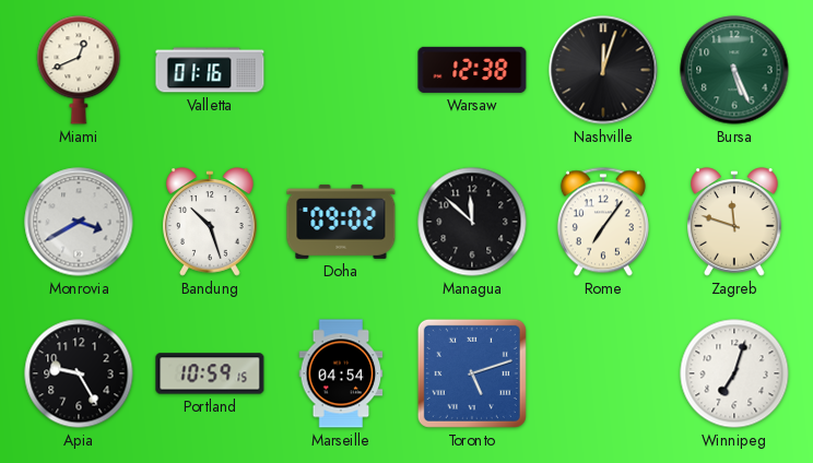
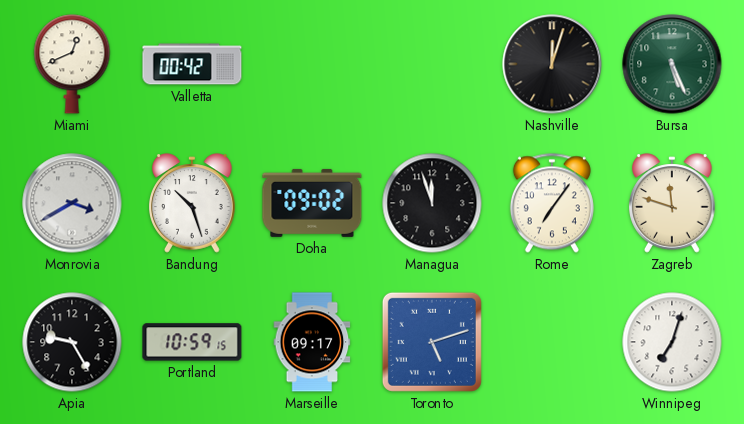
Valletta: 01:16 -> 00:42
Warsaw: 12:38 -> none
Managua: 11:52 -> 11:57
Marseille: 04:54 -> 09:17
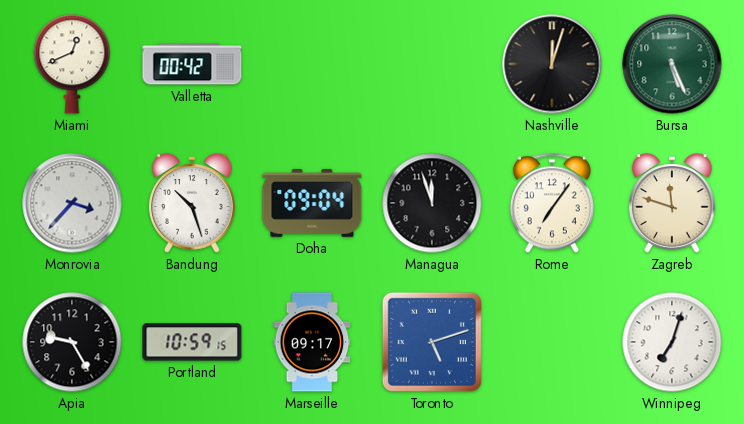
Monrovia: 3:40 -> 3:37
Doha: 09:02 -> 09:04
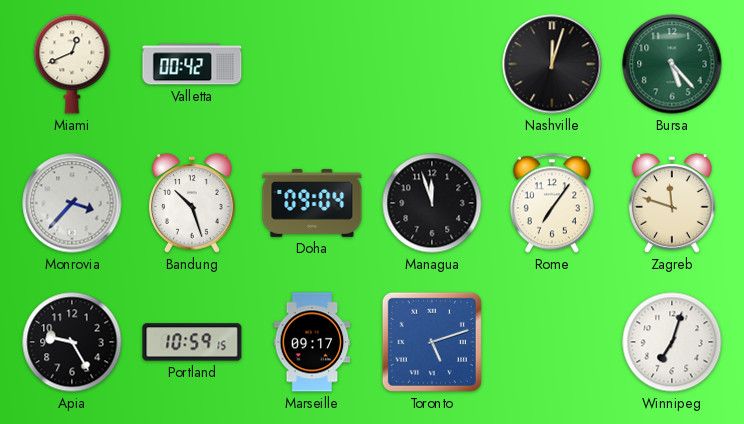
Bursa: 5:26 -> 5:23
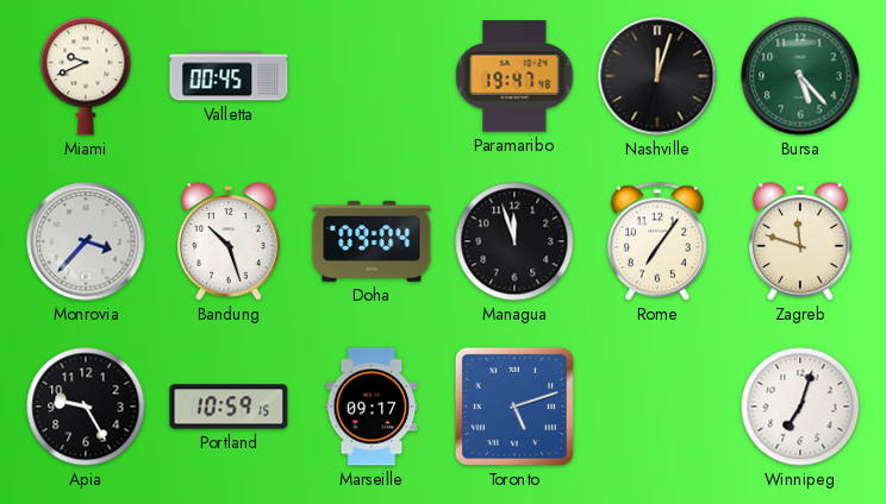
Miami: 12:41 -> 9:41
Valletta: 00:42 -> 00:45
Paramaribo: none -> 19:47
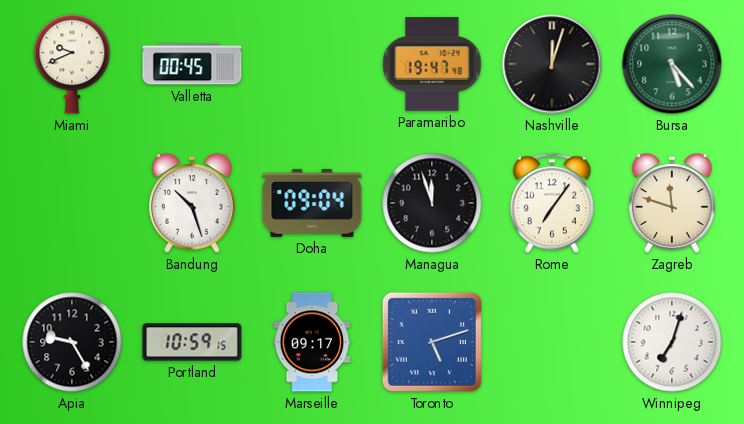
Monrovia: 3:37 -> none
